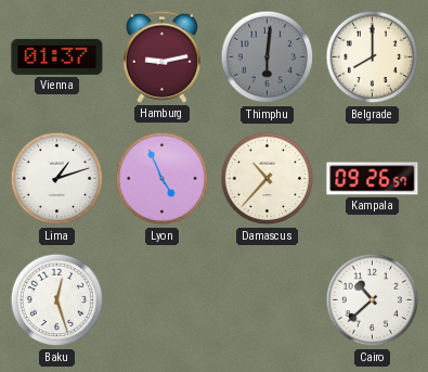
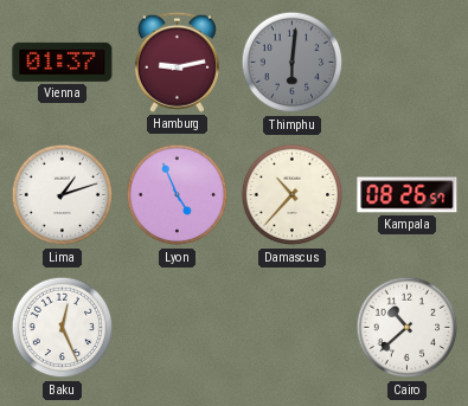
Belgrade: 8:00 -> none
Kampala: 09:26 -> 08:26
Baku: 12:27 -> 12:26
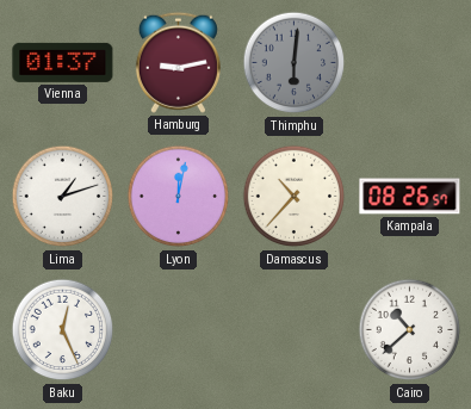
Lyon: 4:56 -> 12:02
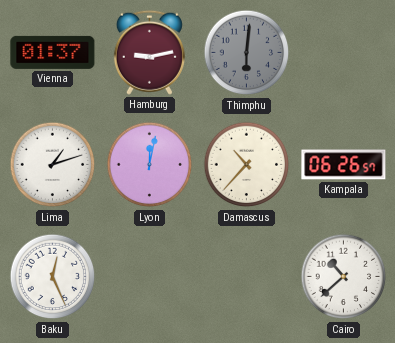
Kampala: 08:26 -> 06:26
